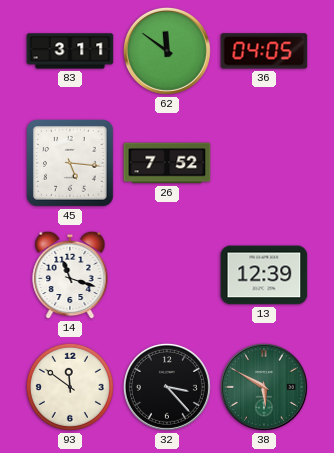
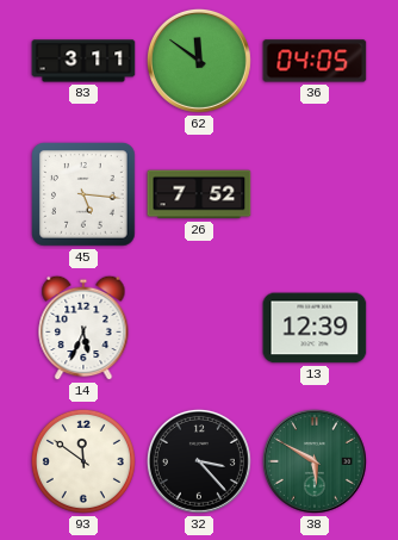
14: 11:18 -> 5:34
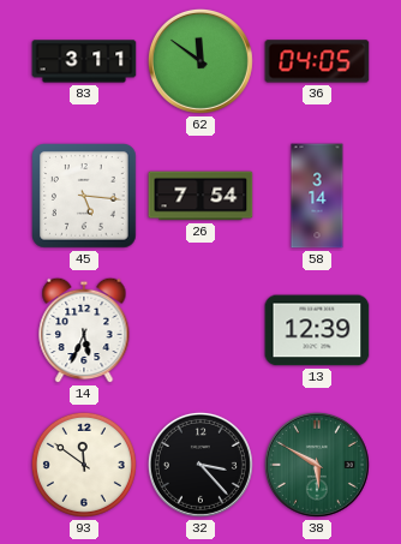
26: 7:52 -> 7:54
58: none -> 3:14
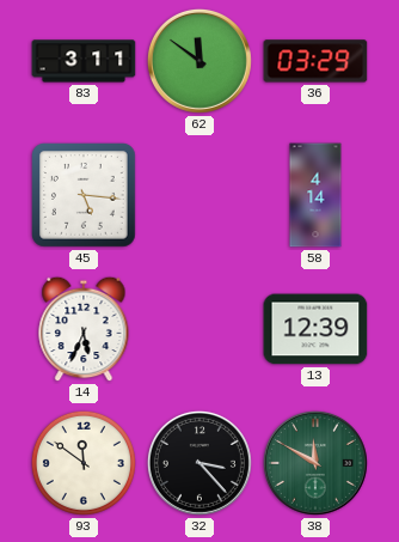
36: 04:05 -> 03:29
26: 7:54 -> none
58: 3:14 -> 4:14
38: 5:50 -> 11:50
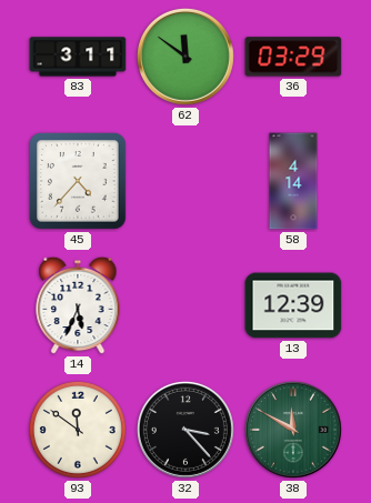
45: 5:16 -> 4:37
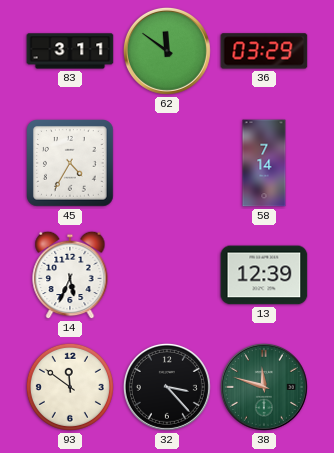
45: 4:37 -> 4:35
58: 4:14 -> 7:14
38: 11:50 -> 11:48
